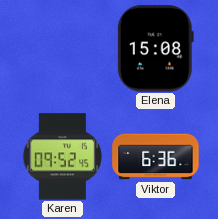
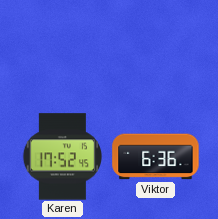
Elena: 15:08 -> none
Karen: 09:52 -> 17:52
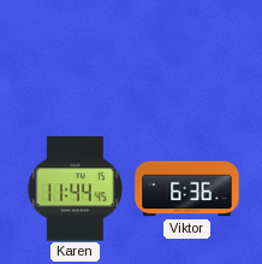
Karen: 17:52 -> 11:44
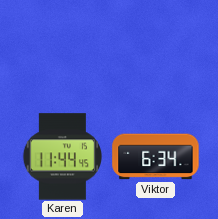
Viktor: 6:36 -> 6:34
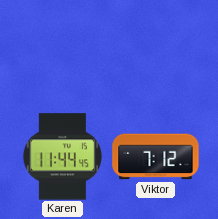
Viktor: 6:34 -> 7:12
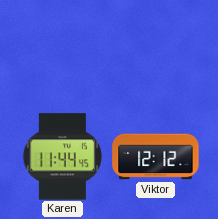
Viktor: 7:12 -> 12:12
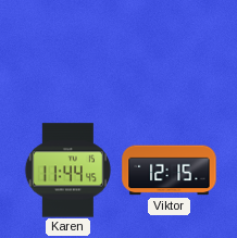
Viktor: 12:12 -> 12:15
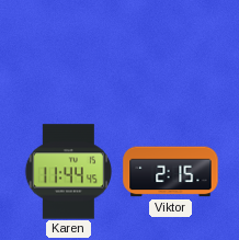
Viktor: 12:15 -> 2:15
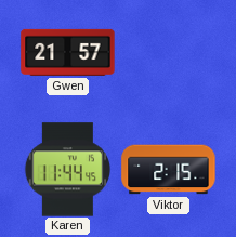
Gwen: none -> 21:57
